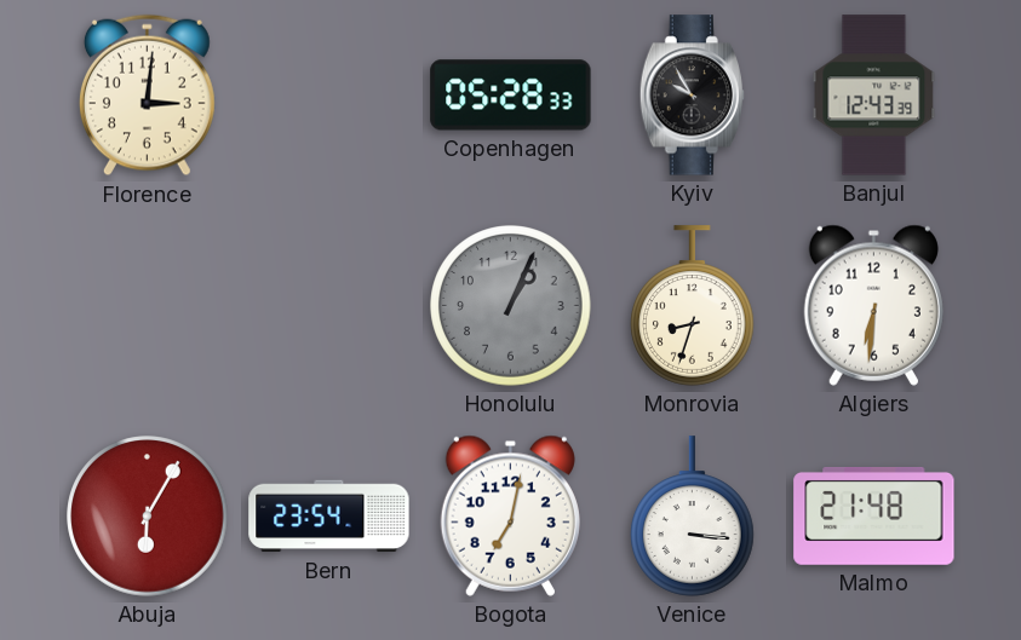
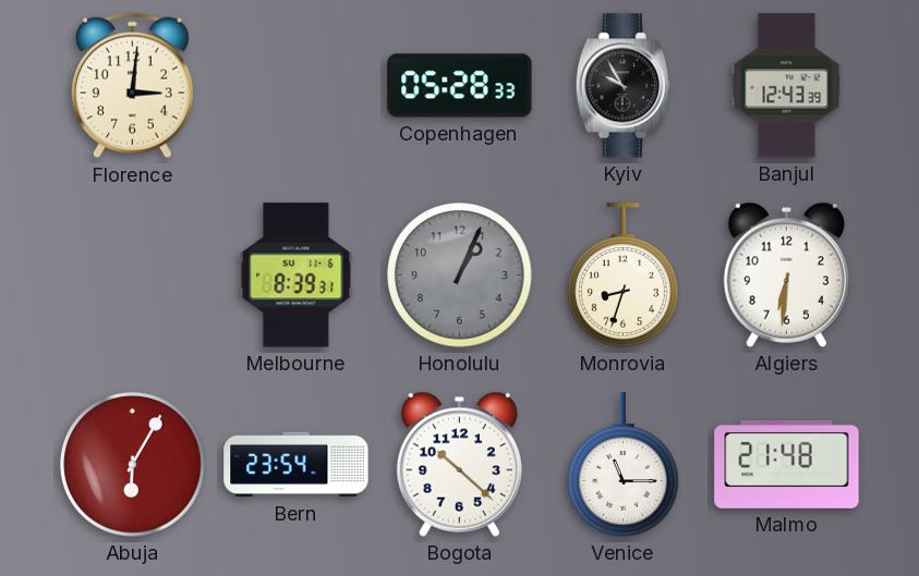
Melbourne: none -> 8:39
Bogota: 7:02 -> 10:22
Venice: 3:16 -> 11:15
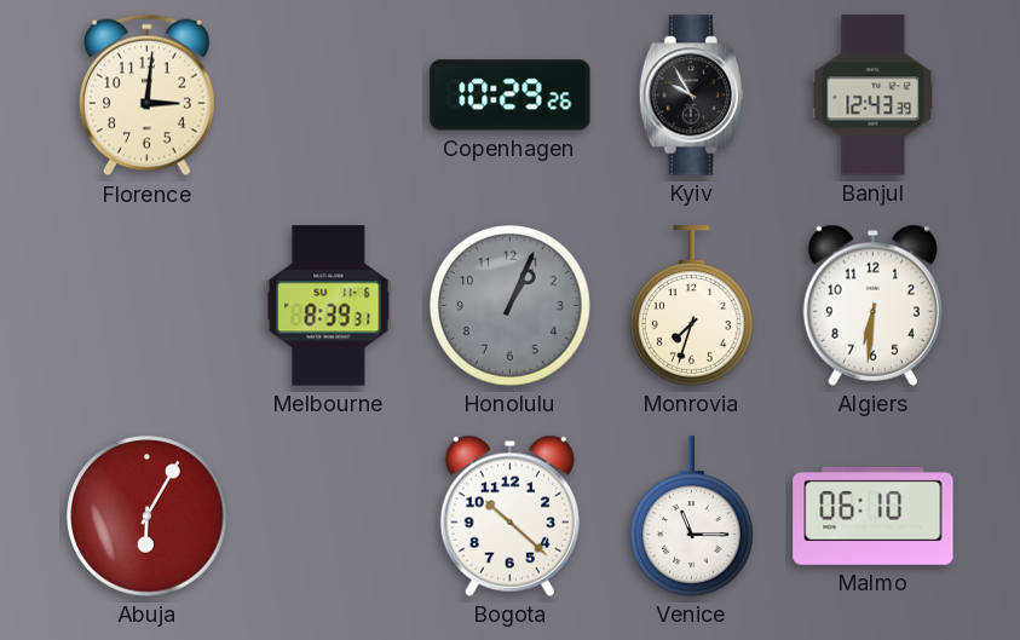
Copenhagen: 05:28 -> 10:29
Monrovia: 8:33 -> 7:33
Bern: 23:54 -> none
Malmo: 21:48 -> 06:10
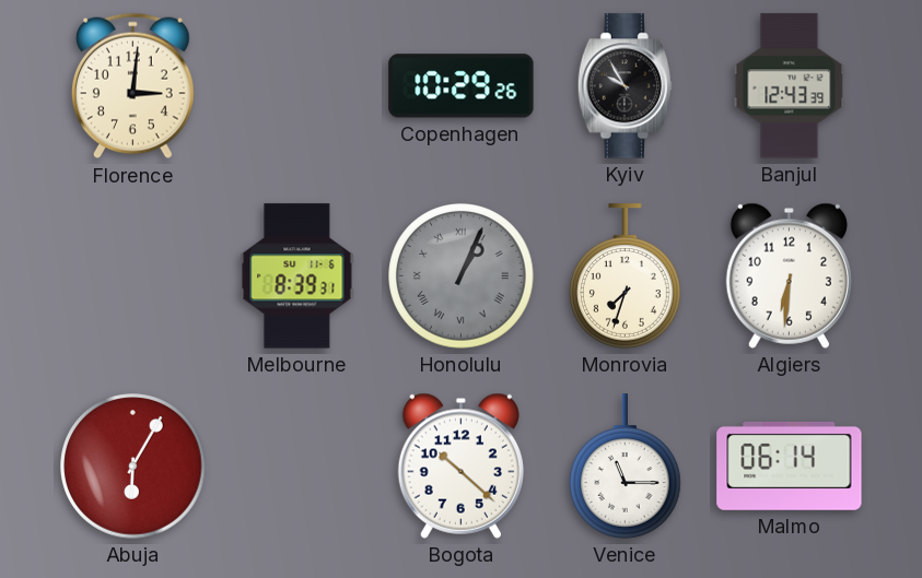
Honolulu numerals: Arabic -> Roman
Malmo: 06:10 -> 06:14
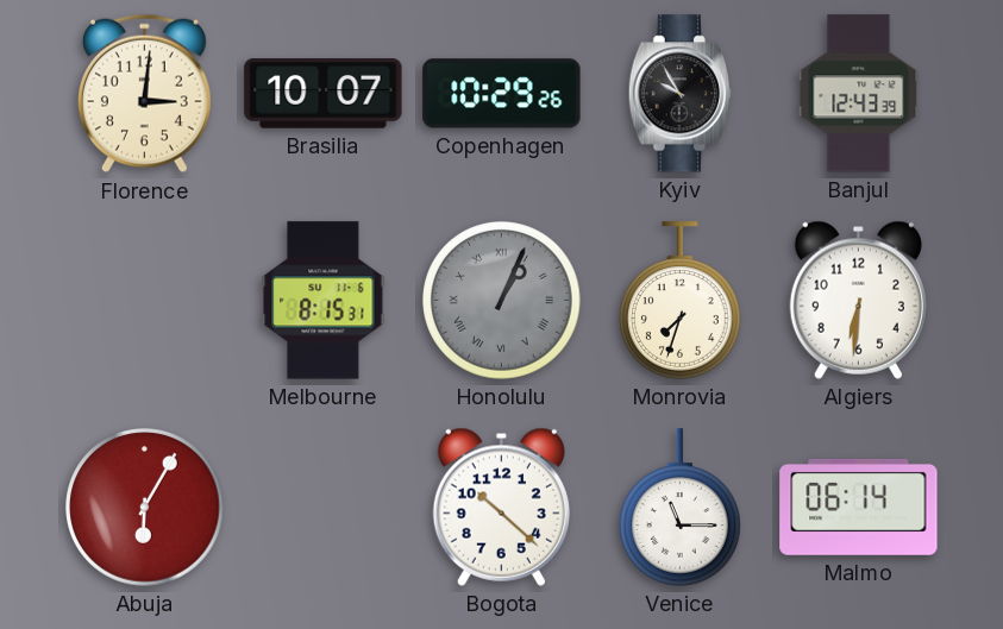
Brasilia: none -> 10:07
Melbourne: 8:39 -> 8:15
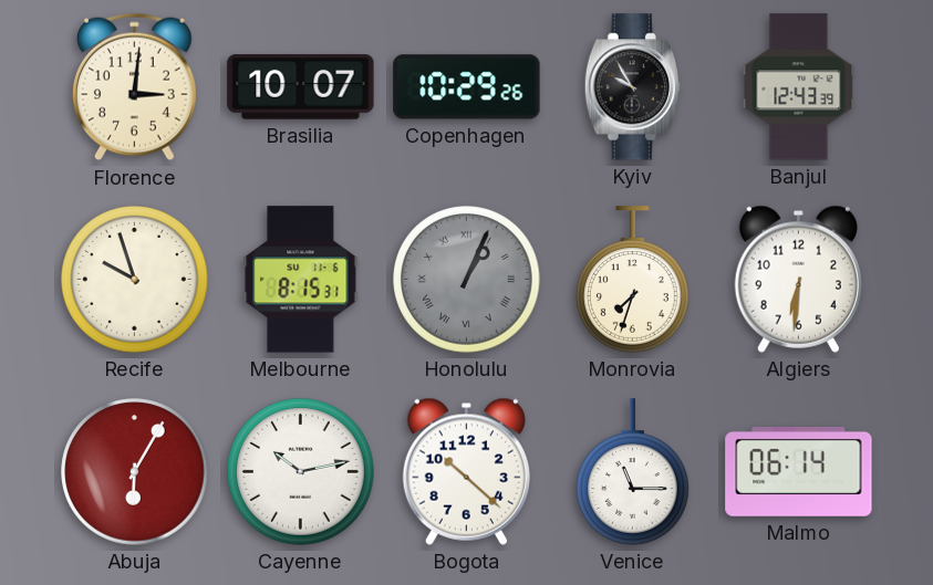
Recife: none -> 9:57
Cayenne: none -> 10:13
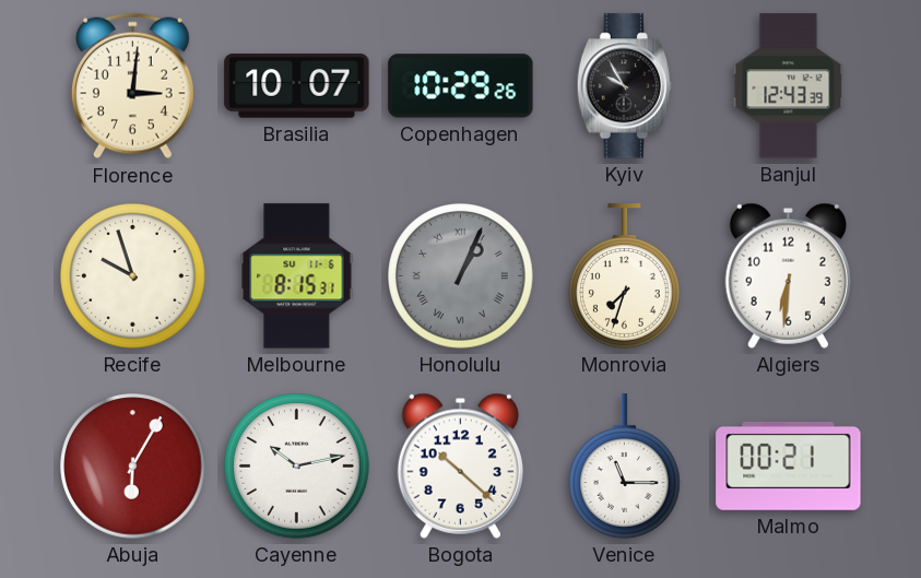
Malmo: 06:14 -> 00:21
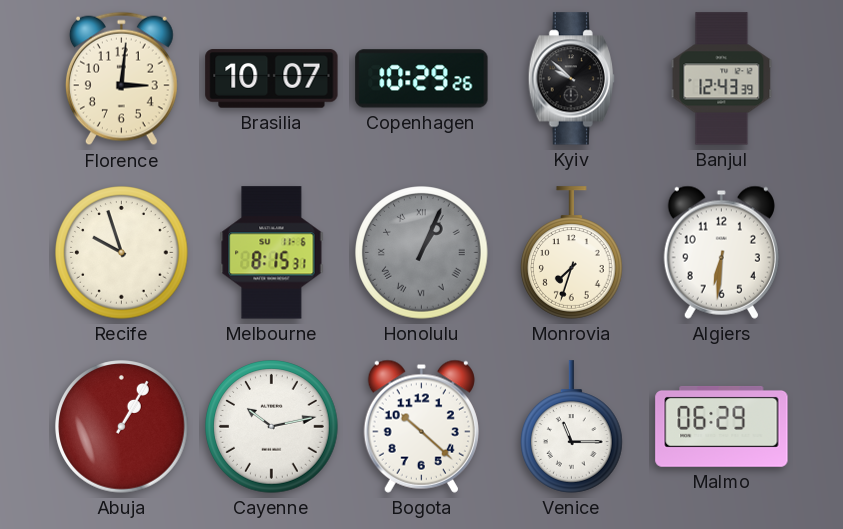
Kyiv: 9:55 -> 9:52
Abuja: 6:05 -> 1:05
Malmo: 00:21 -> 06:29
